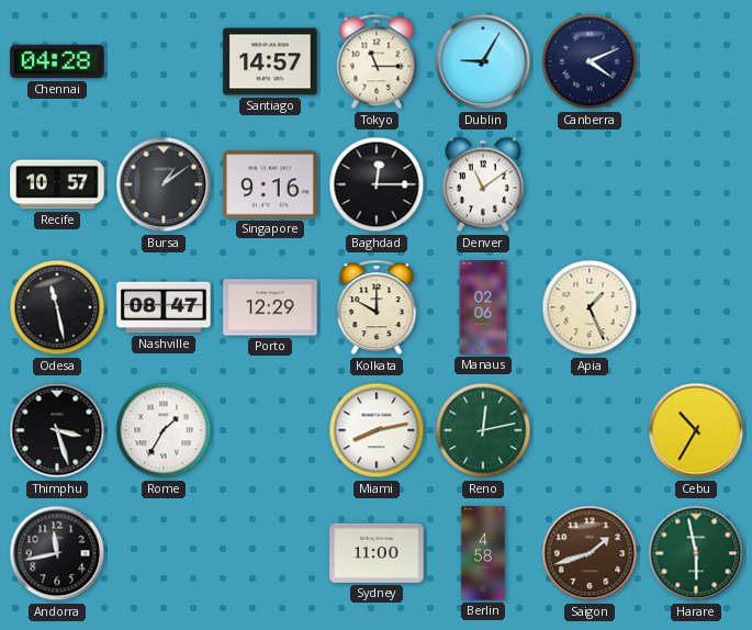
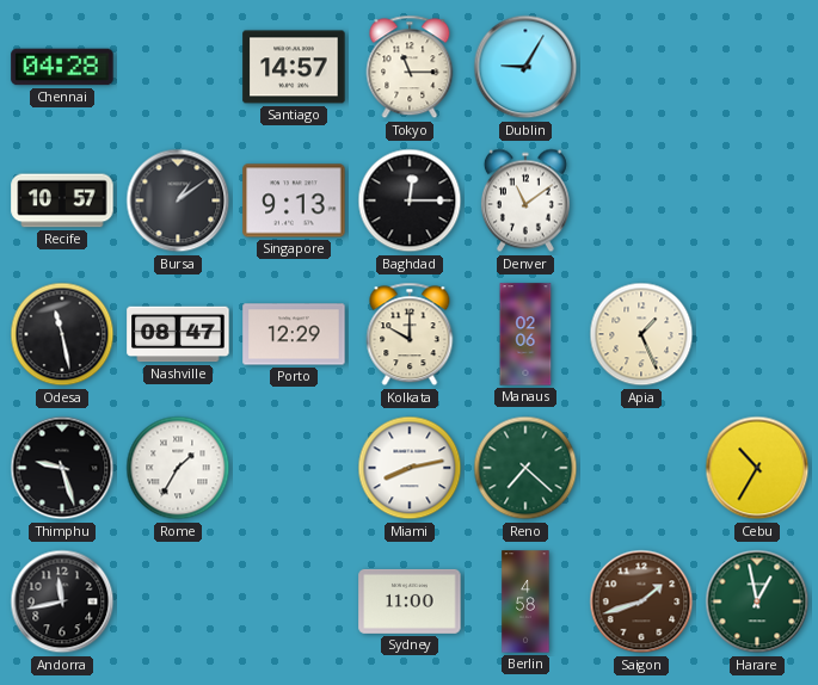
Canberra: 4:11 -> none
Singapore: 9:16 -> 9:13
Thimphu: 3:27 -> 9:27
Reno: 12:13 -> 7:22
Harare: 5:58 -> 12:58
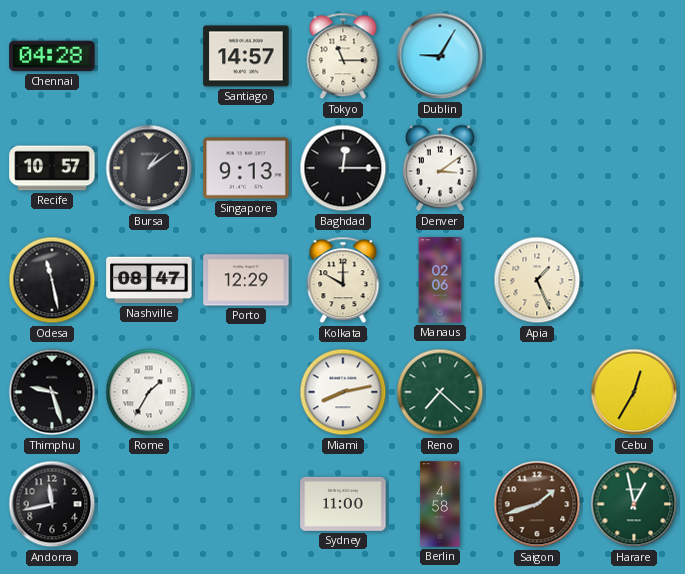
Denver: 11:09 -> 3:09
Cebu: 10:35 -> 12:35
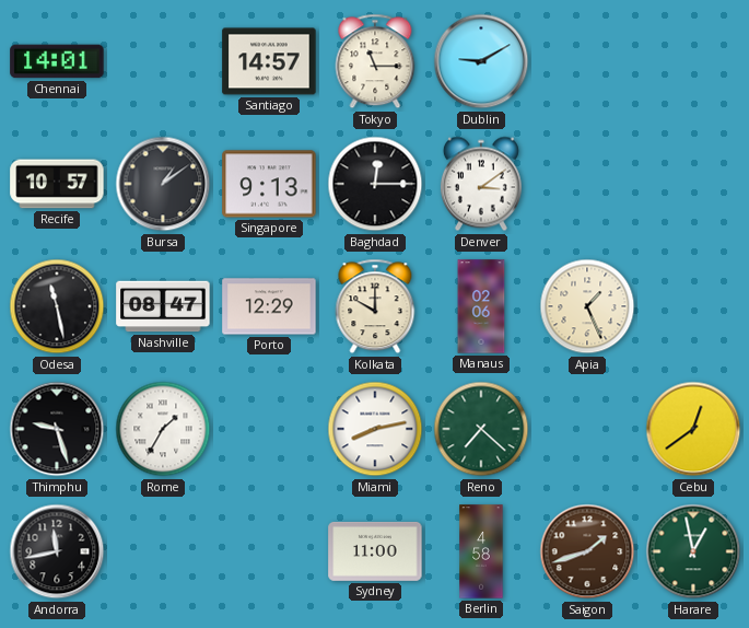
Chennai: 04:28 -> 14:01
Dublin: 9:05 -> 9:10
Cebu: 12:35 -> 12:39
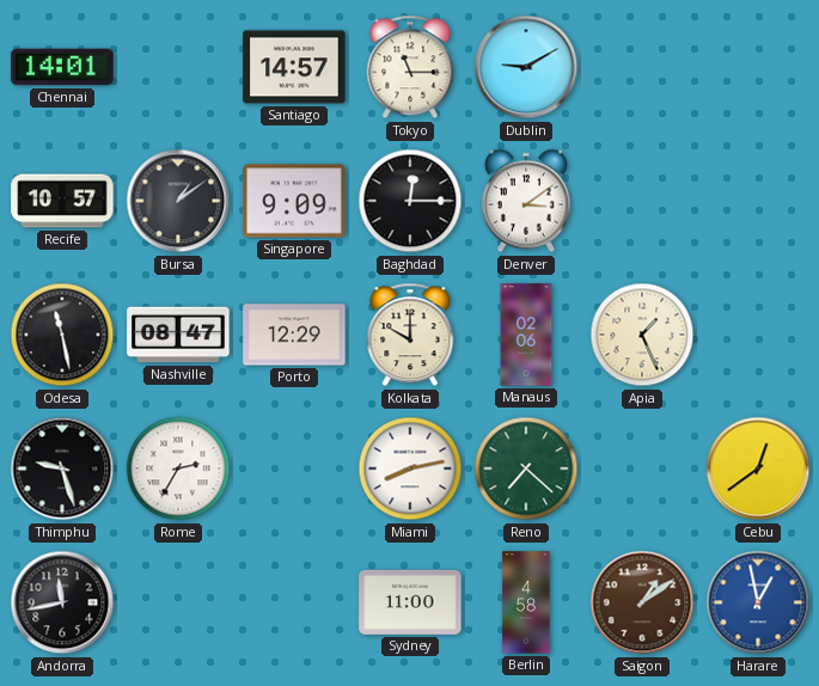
Singapore: 9:13 -> 9:09
Rome: 1:35 -> 2:35
Saigon: 1:42 -> 1:09
Harare dial: green -> blue
